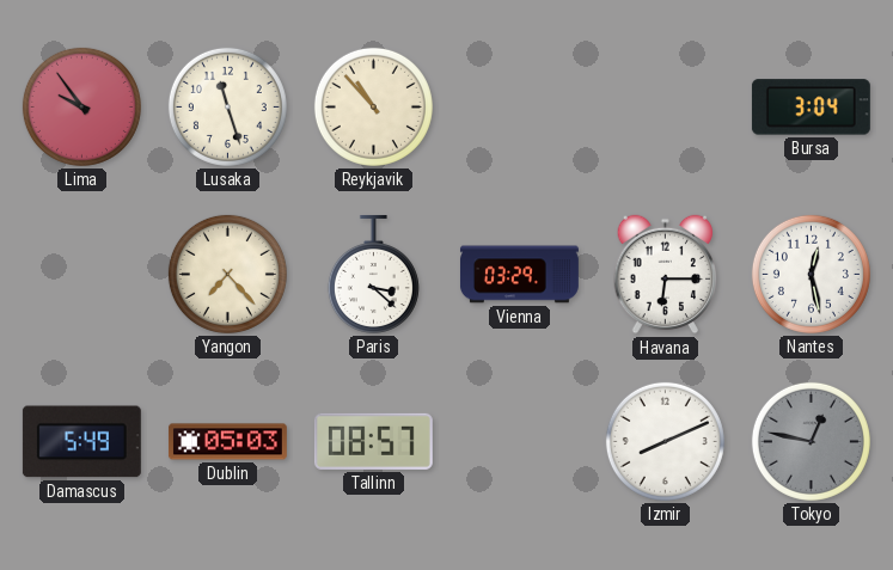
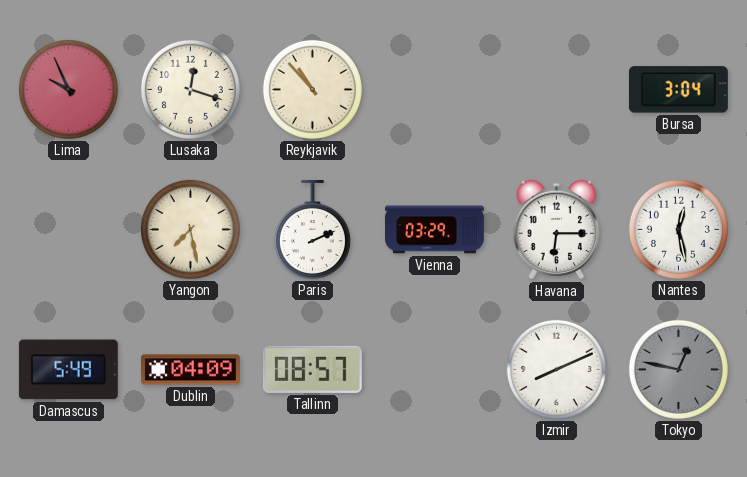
Lima: 9:54 -> 9:56
Lusaka: 11:27 -> 12:18
Yangon: 7:23 -> 7:28
Paris: 3:22 -> 2:11
Dublin: 05:03 -> 04:09
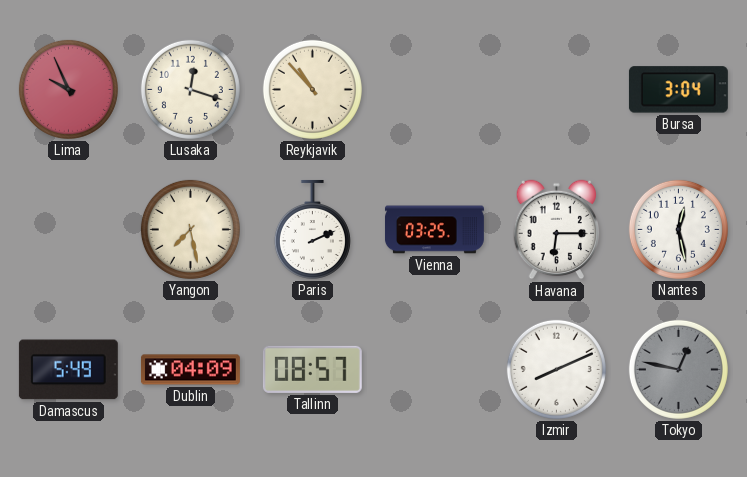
Vienna: 03:29 -> 03:25
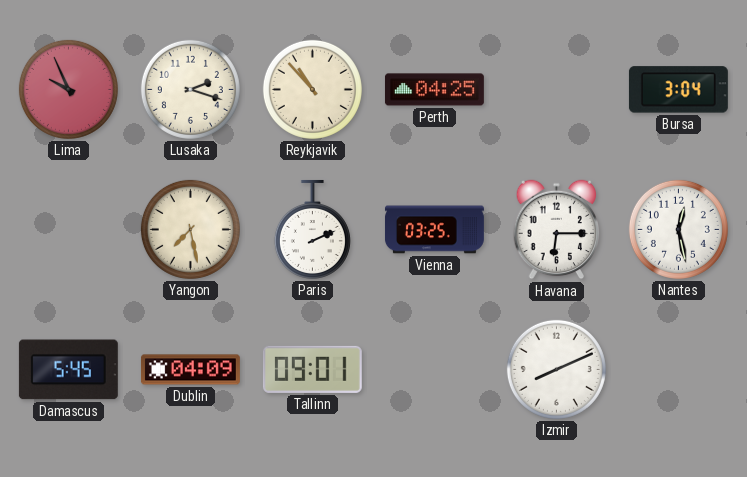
Lusaka: 12:18 -> 2:18
Perth: none -> 04:25
Damascus: 5:49 -> 5:45
Tallinn: 08:57 -> 09:01
Tokyo: 12:47 -> none
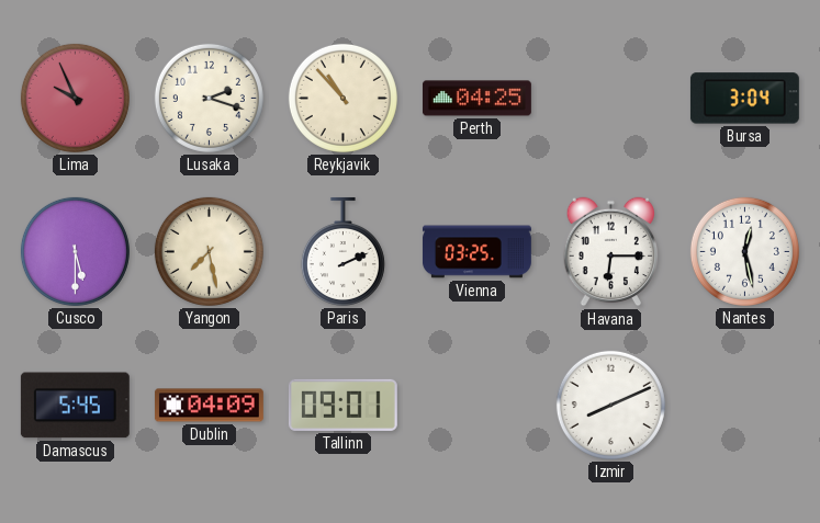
Cusco: none -> 5:30
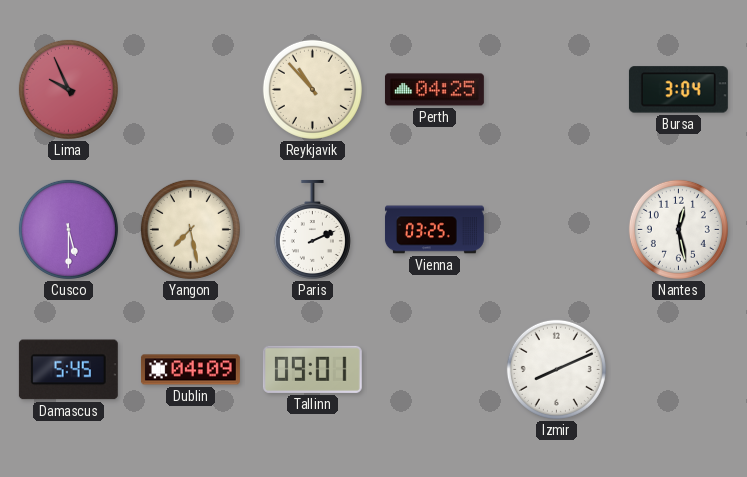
Lusaka: 2:18 -> none
Havana: 6:15 -> none
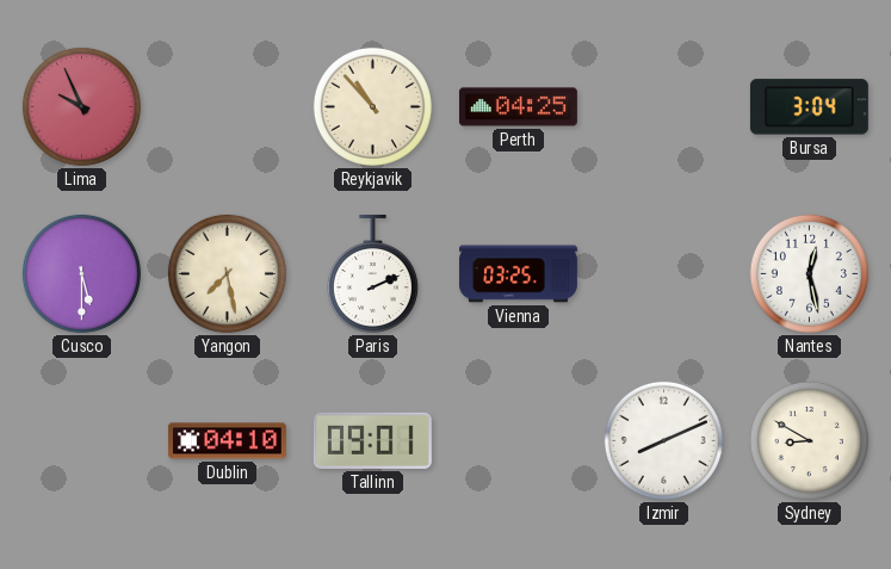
Damascus: 5:45 -> none
Dublin: 04:09 -> 04:10
Sydney: none -> 8:50
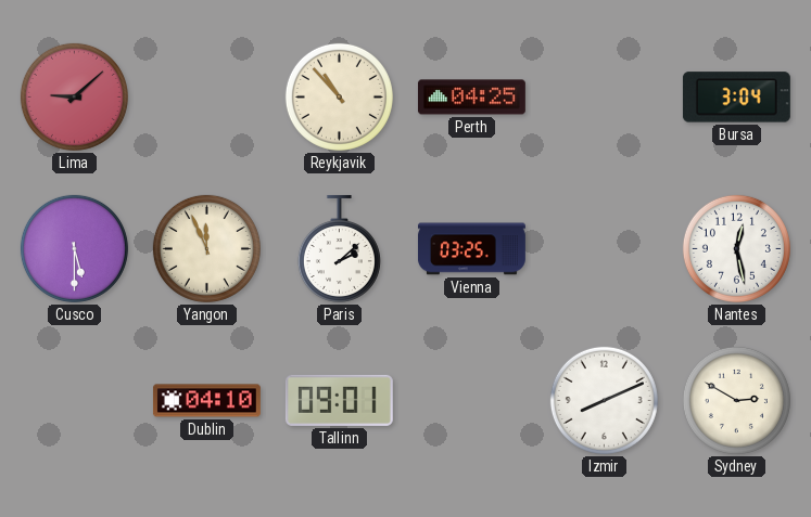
Lima: 9:56 -> 9:08
Yangon: 7:28 -> 11:56
Paris: 2:11 -> 2:08
Sydney: 8:50 -> 2:50
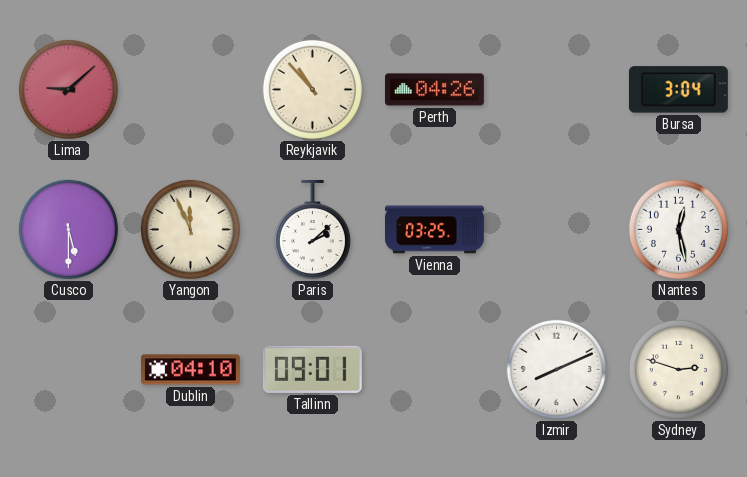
Perth: 04:25 -> 04:26
Sydney: 2:50 -> 2:48
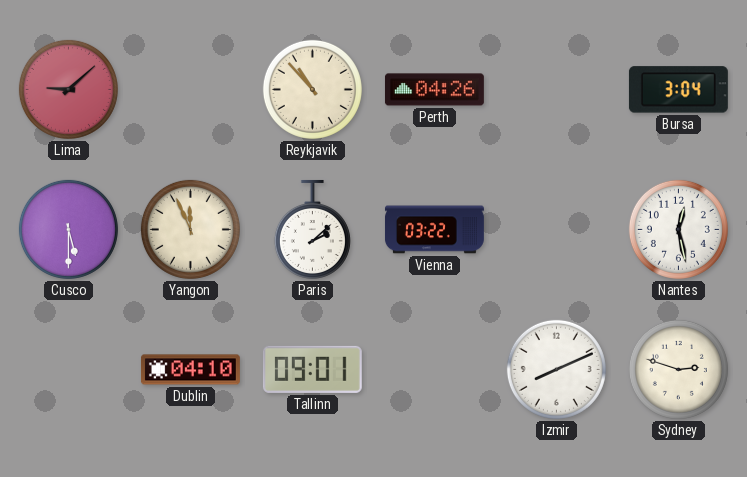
Vienna: 03:25 -> 03:22
